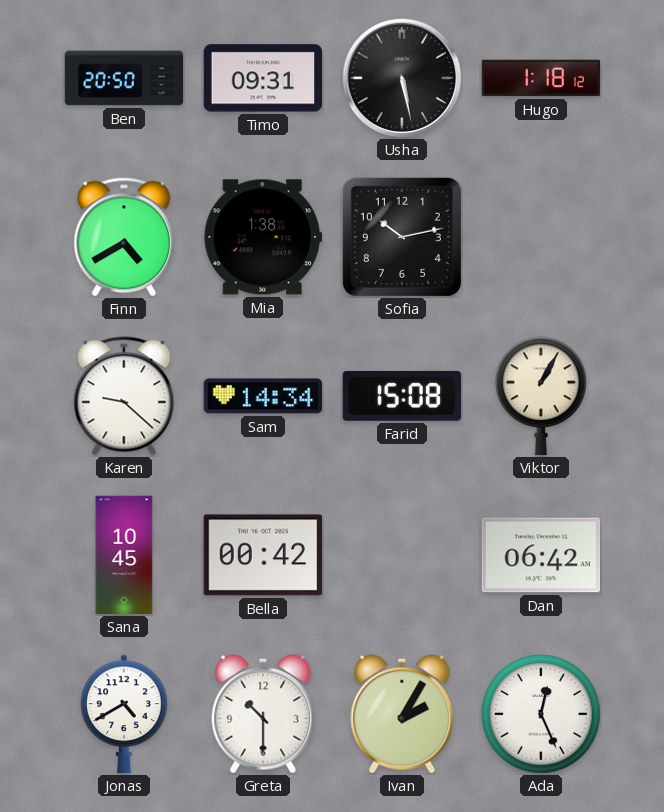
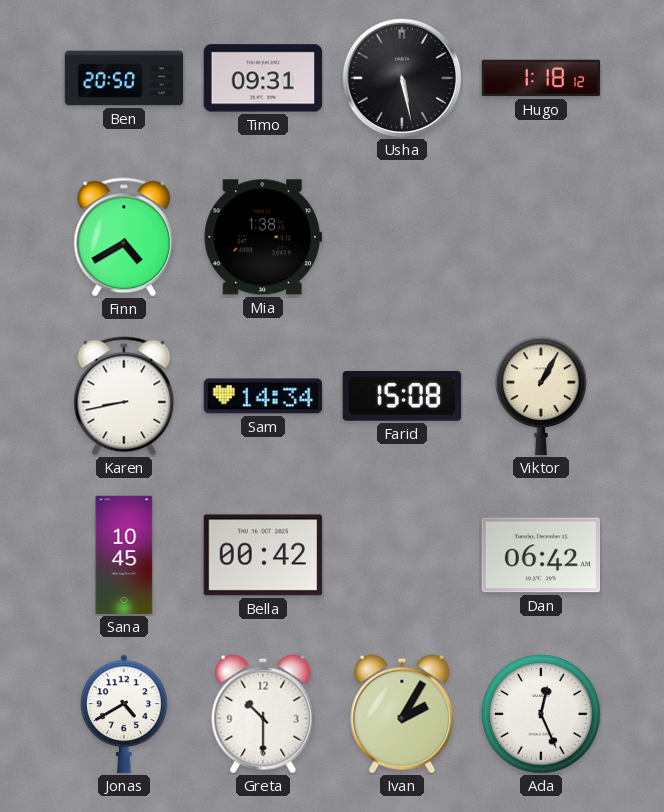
Sofia: 10:13 -> none
Karen: 9:22 -> 8:43
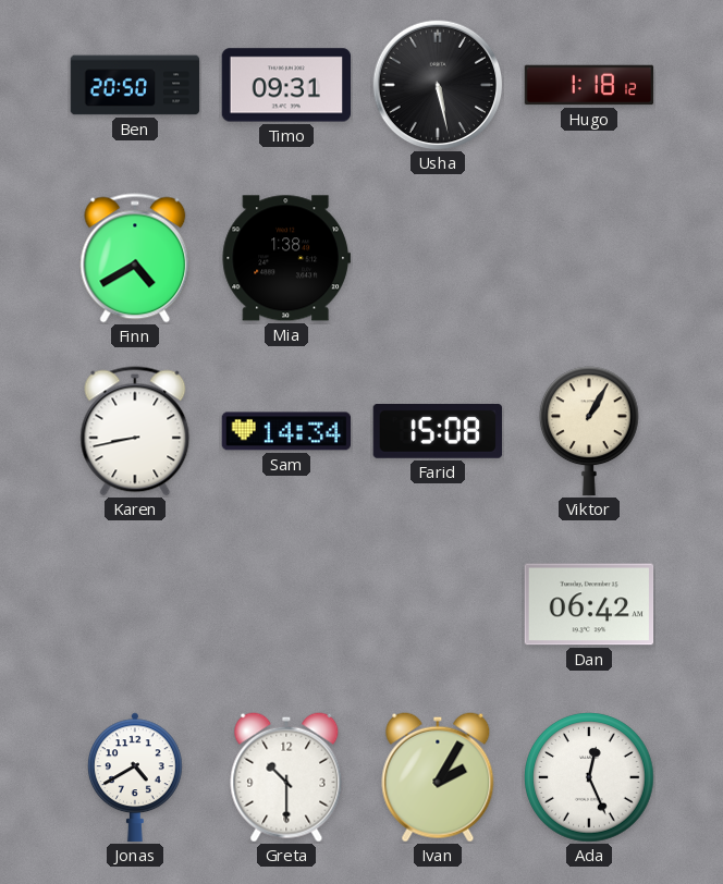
Sana: 10:45 -> none
Bella: 00:42 -> none
